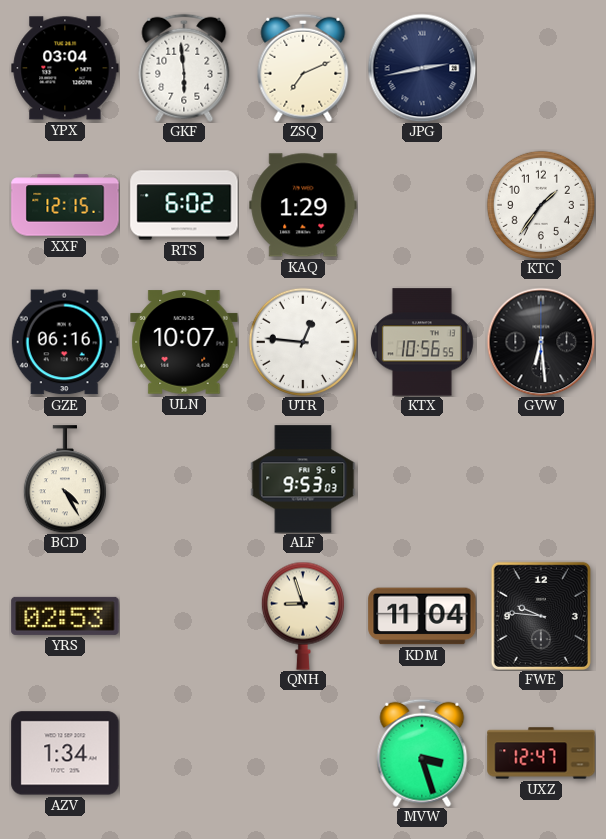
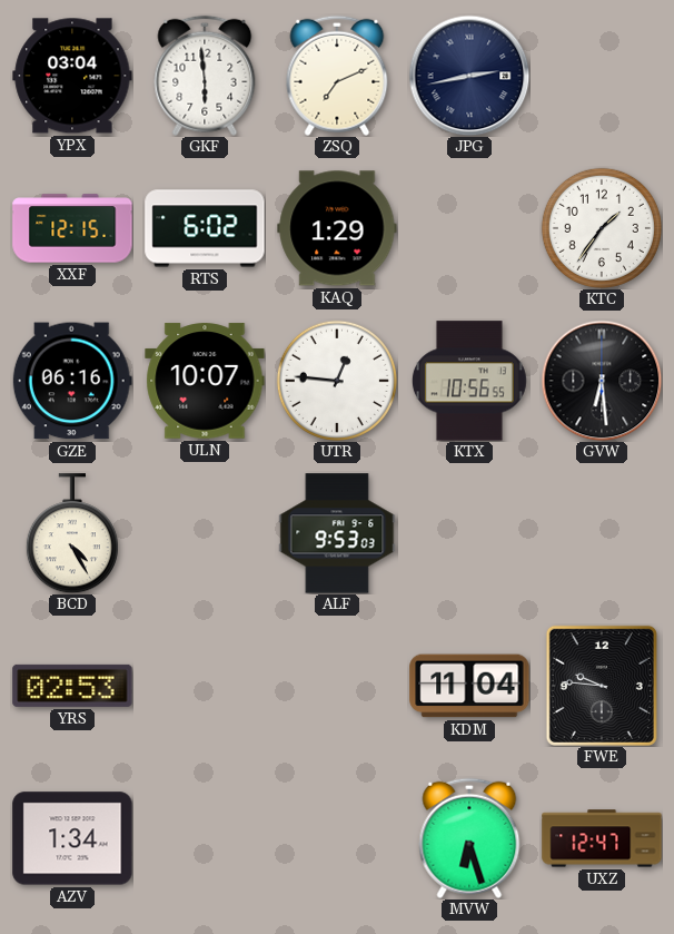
QNH: 8:57 -> none
MVW: 3:27 -> 6:27
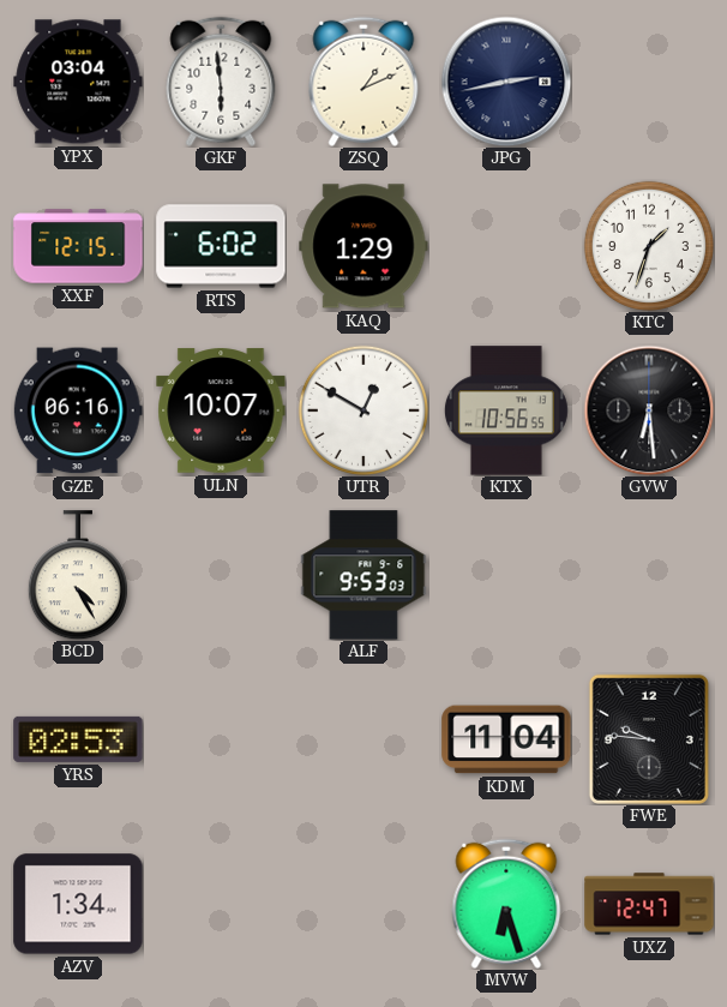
ZSQ: 7:11 -> 1:11
KTC: 1:36 -> 1:33
UTR: 12:46 -> 12:50
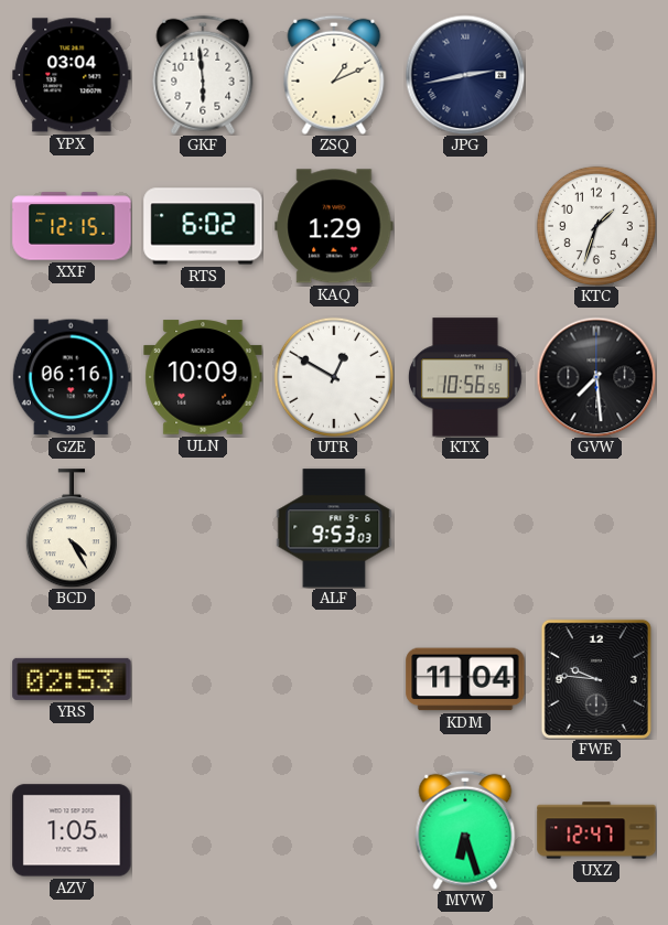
ULN: 10:07 -> 10:09
GVW: 6:29 -> 7:29
AZV: 1:34 -> 1:05
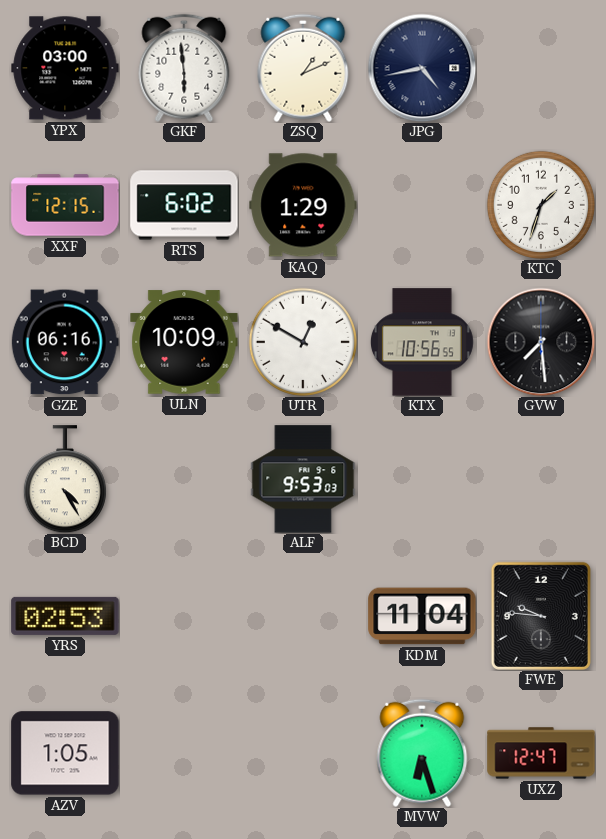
YPX: 03:04 -> 03:00
JPG: 2:43 -> 4:43
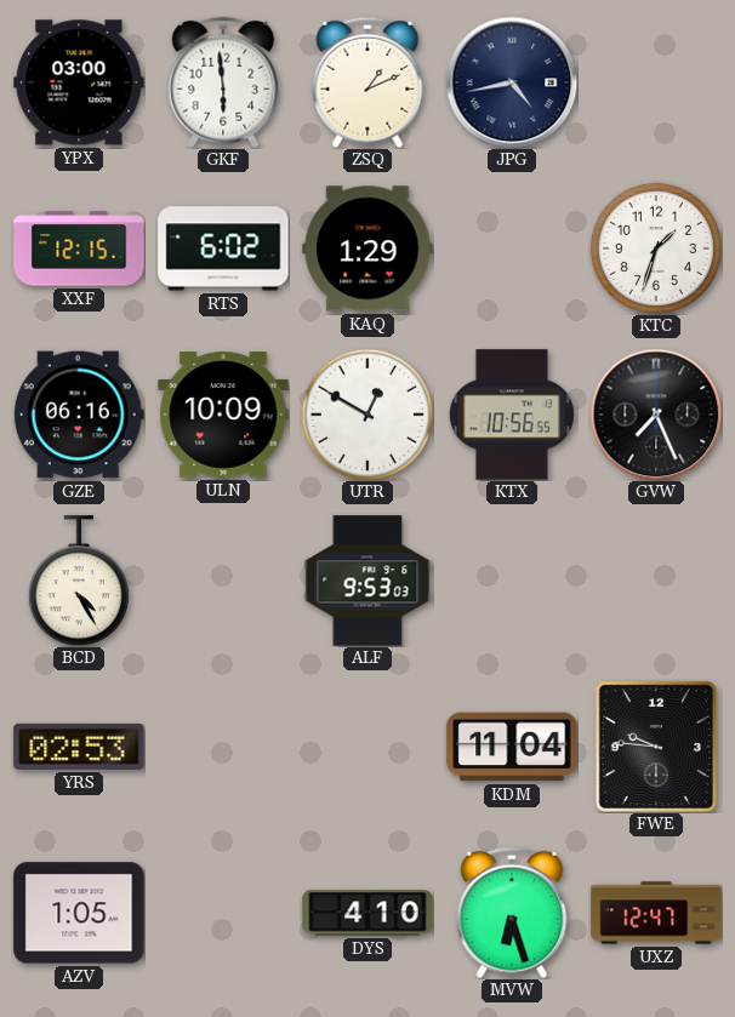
GVW: 7:29 -> 7:26
DYS: none -> 4:10
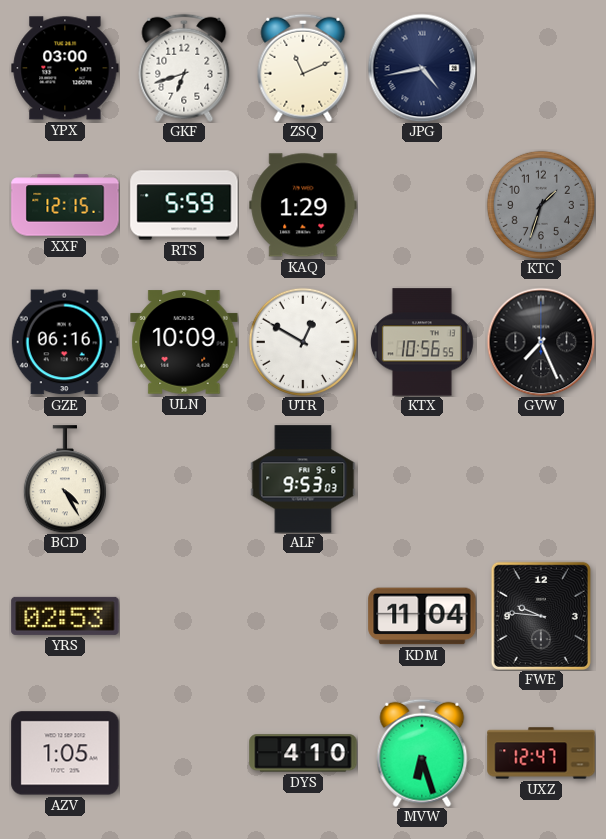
GKF: 5:59 -> 6:42
ZSQ: 1:11 -> 11:11
RTS: 6:02 -> 5:59
KTC dial: white -> grey
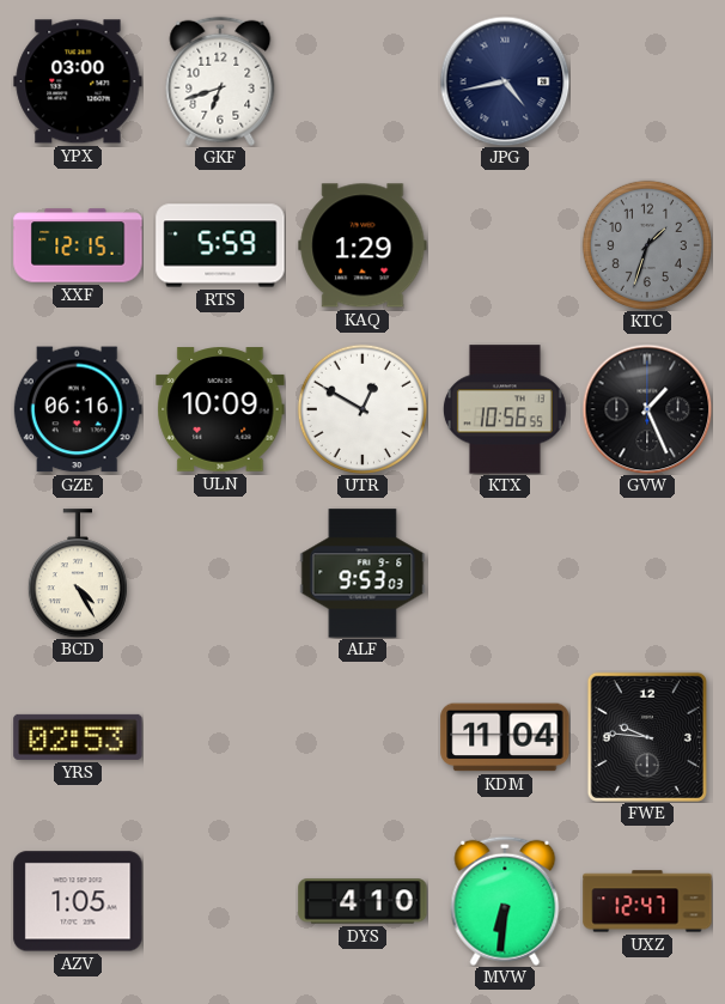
ZSQ: 11:11 -> none
GVW: 7:26 -> 1:26
MVW: 6:27 -> 6:31
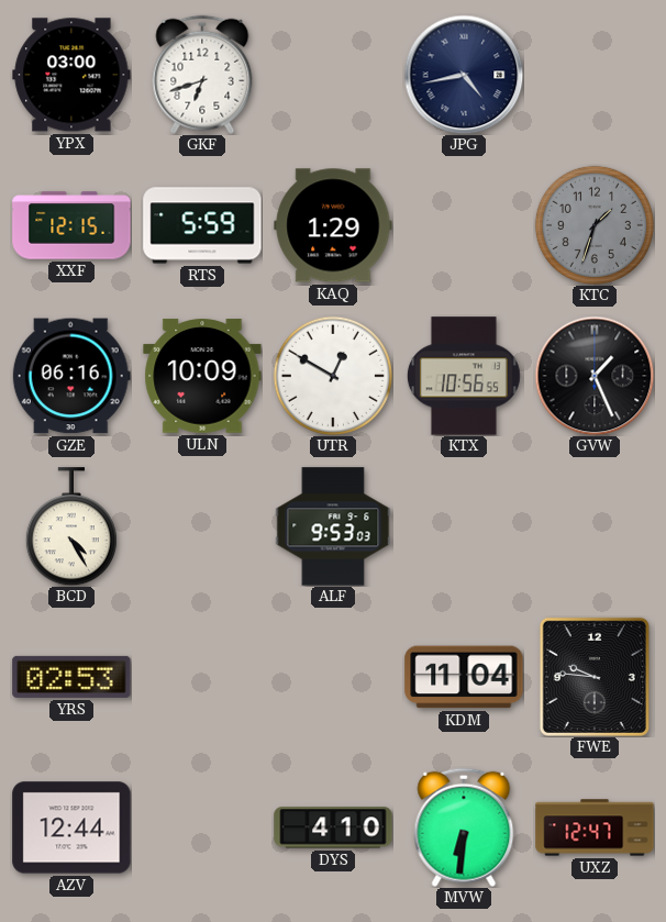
AZV: 1:05 -> 12:44
